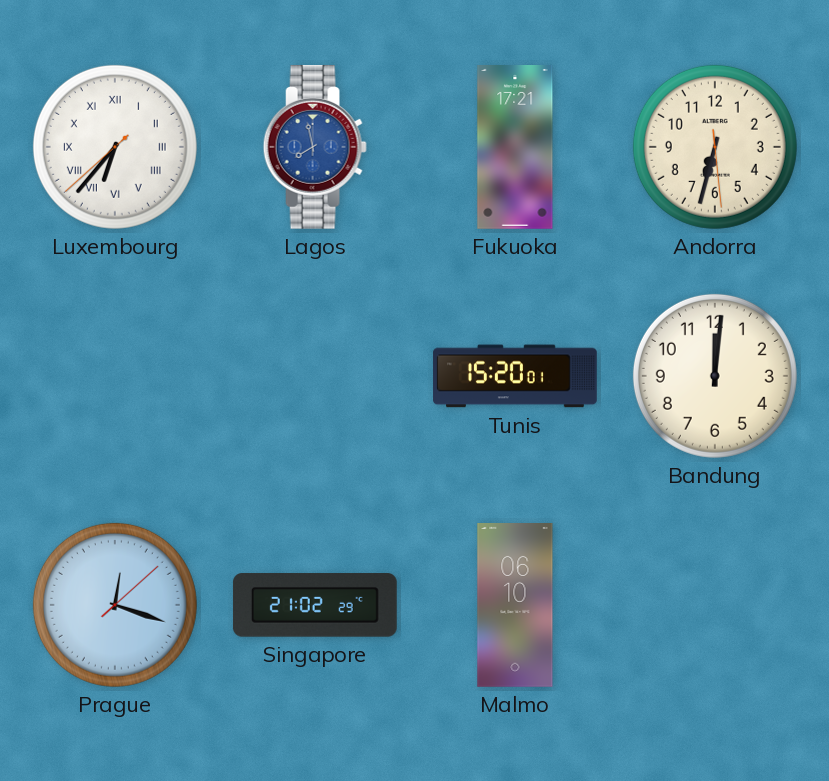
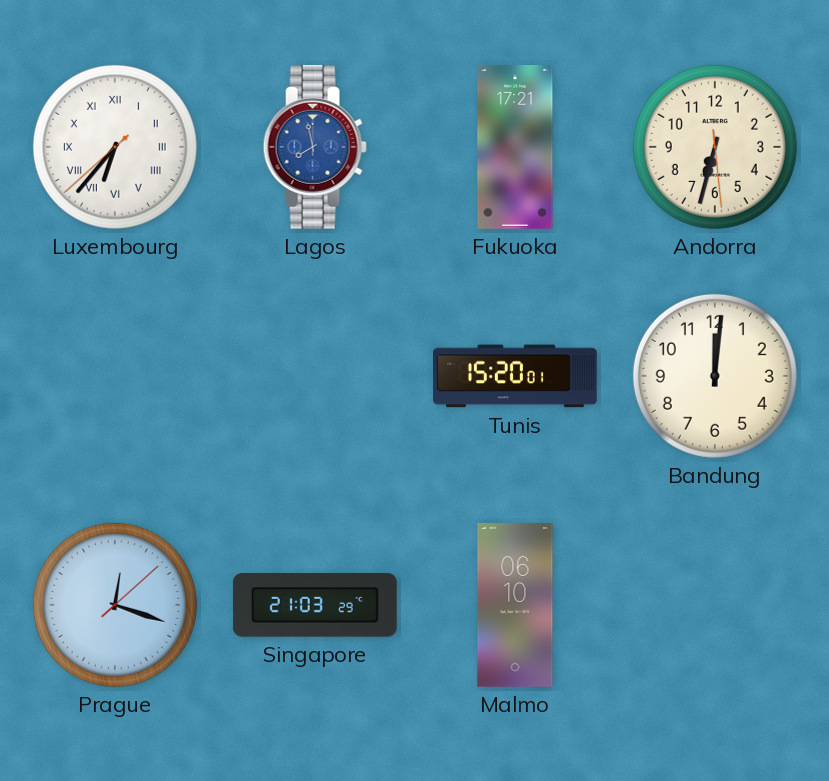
Singapore: 21:02 -> 21:03
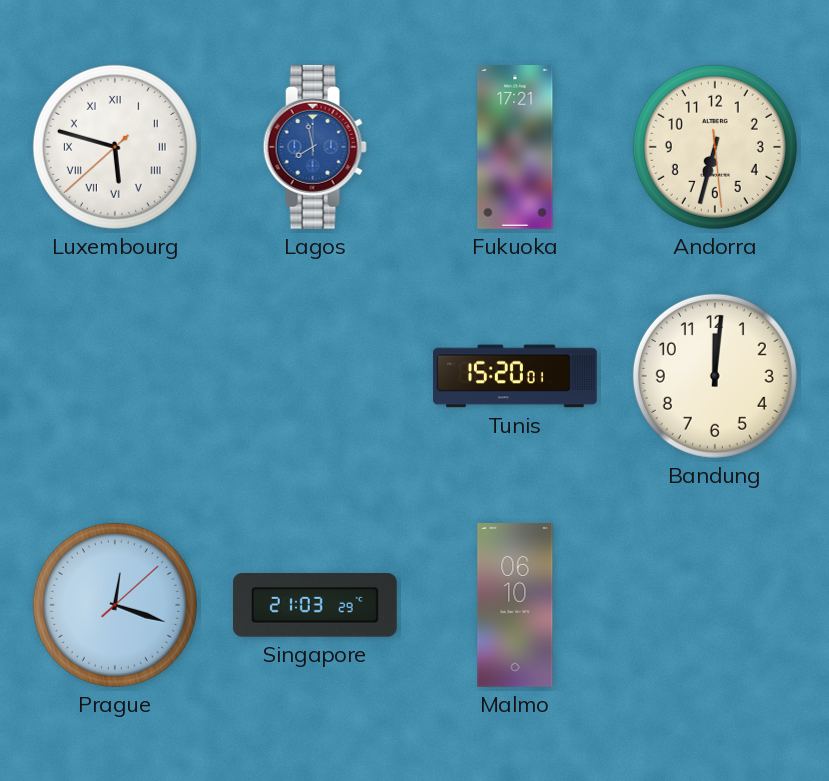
Luxembourg: 6:36 -> 5:47
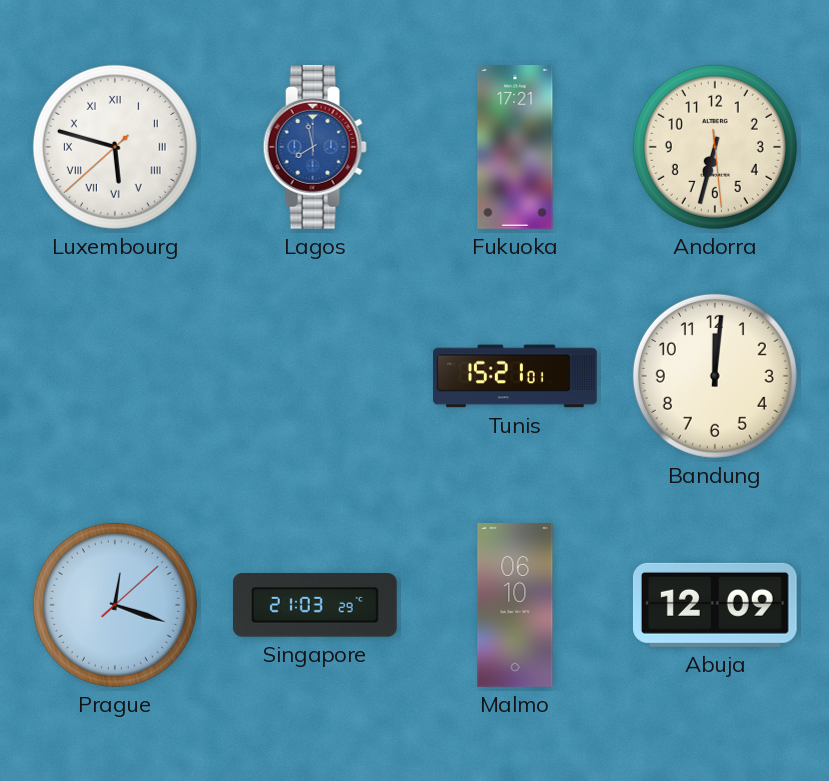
Tunis: 15:20 -> 15:21
Abuja: none -> 12:09
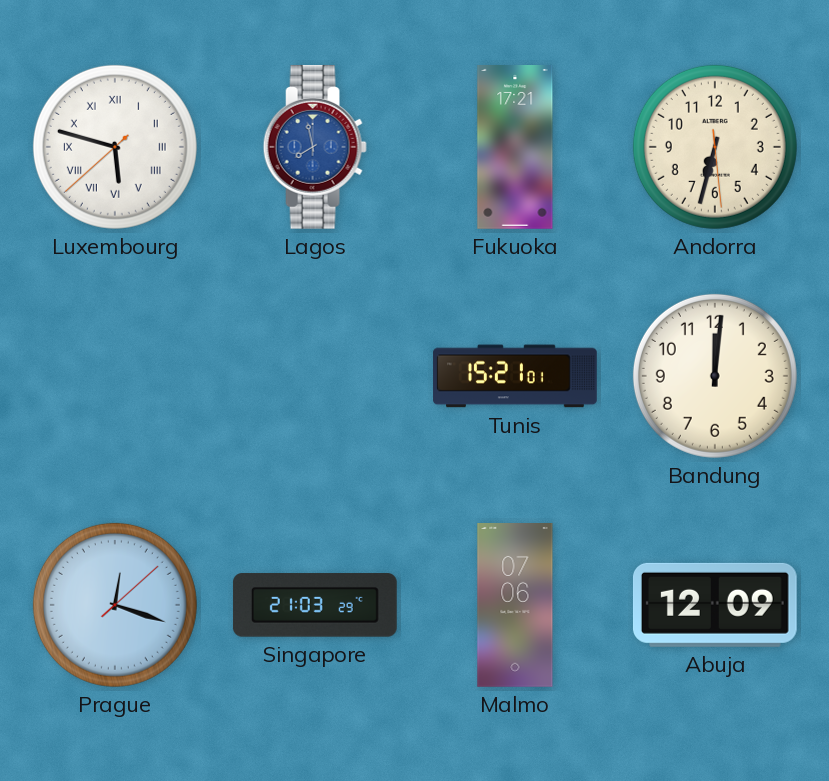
Malmo: 06:10 -> 07:06
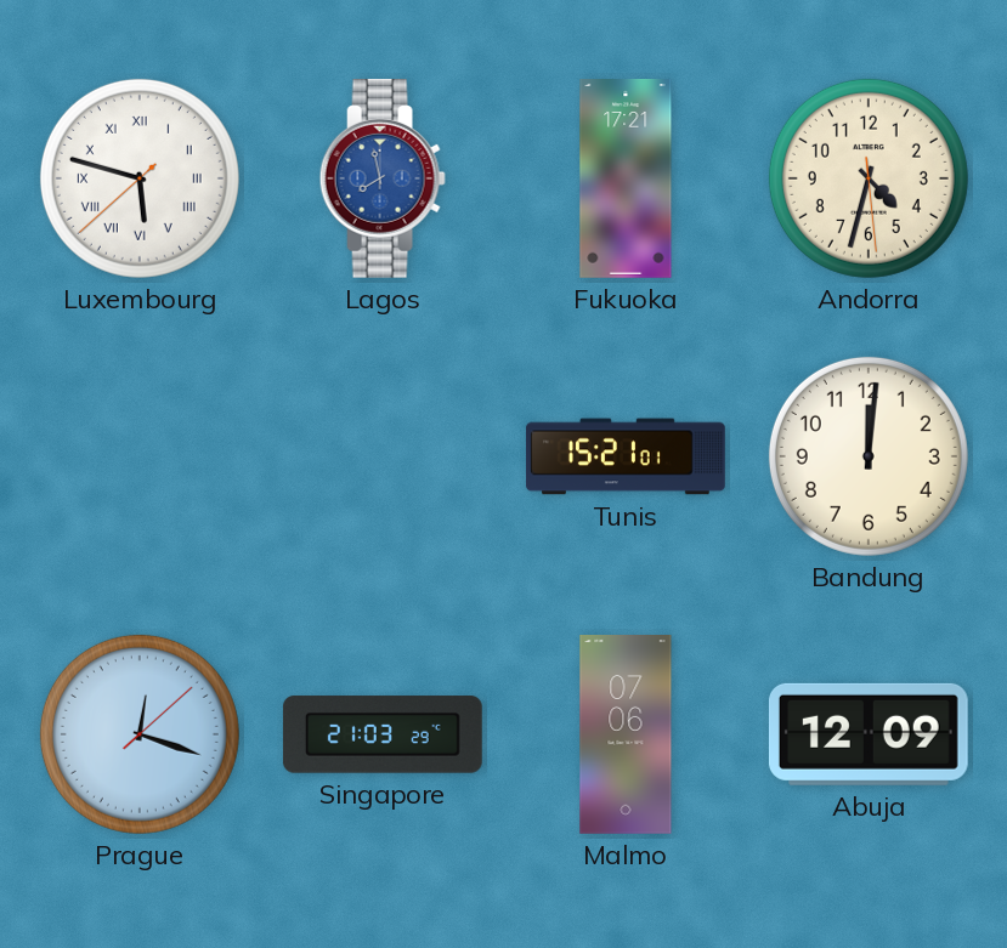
Andorra: 6:32 -> 4:32
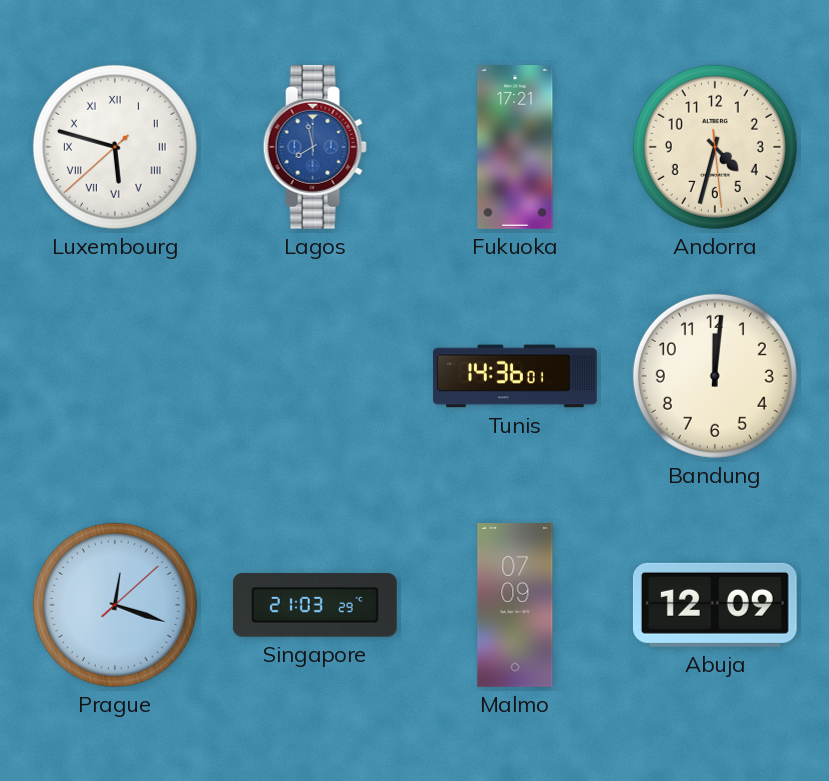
Tunis: 15:21 -> 14:36
Malmo: 07:06 -> 07:09
